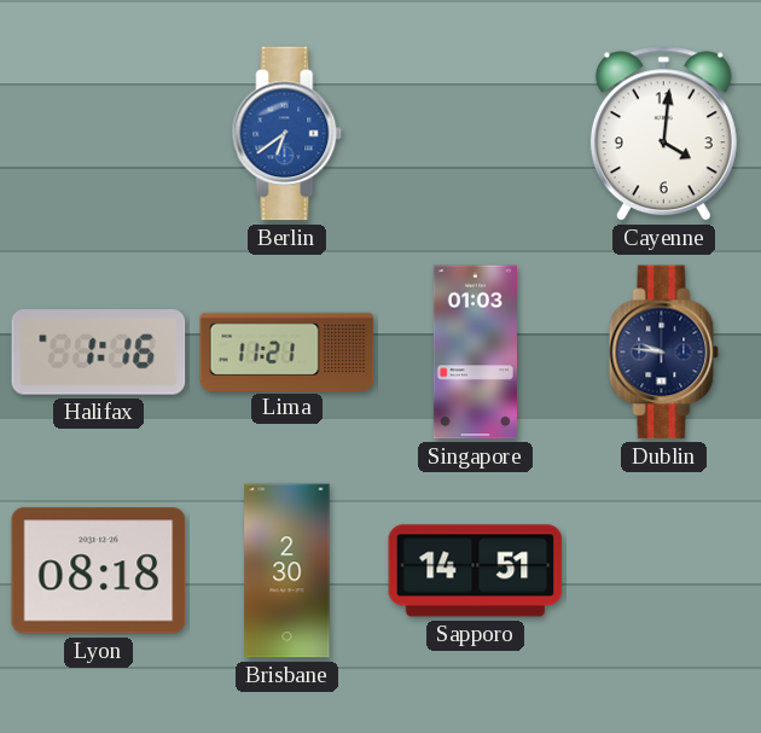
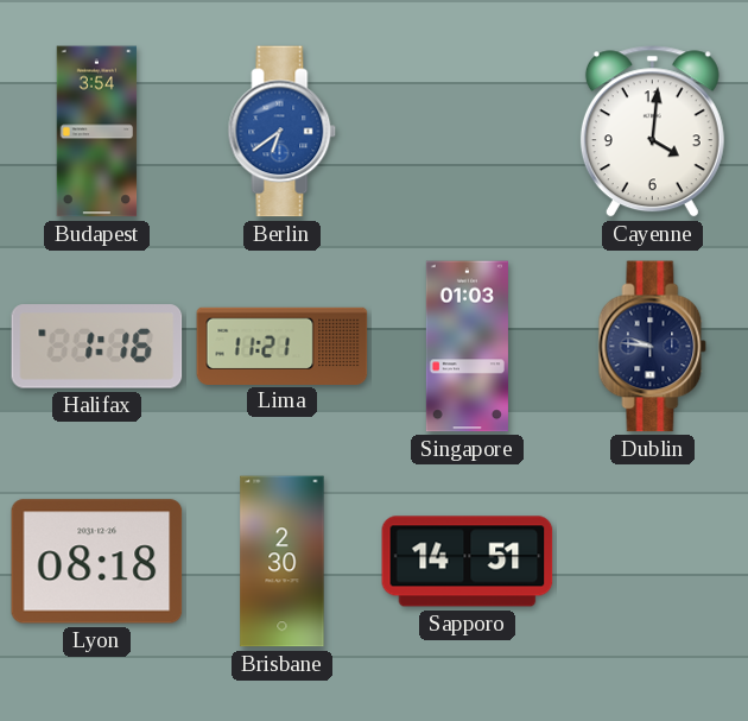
Budapest: none -> 3:54
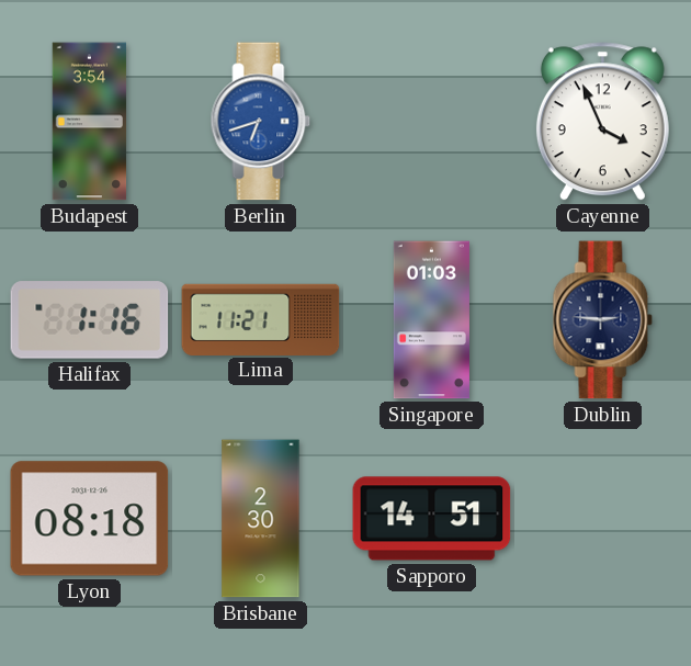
Berlin: 6:39 -> 6:42
Cayenne: 4:01 -> 3:56
Dublin: 9:46 -> 2:46
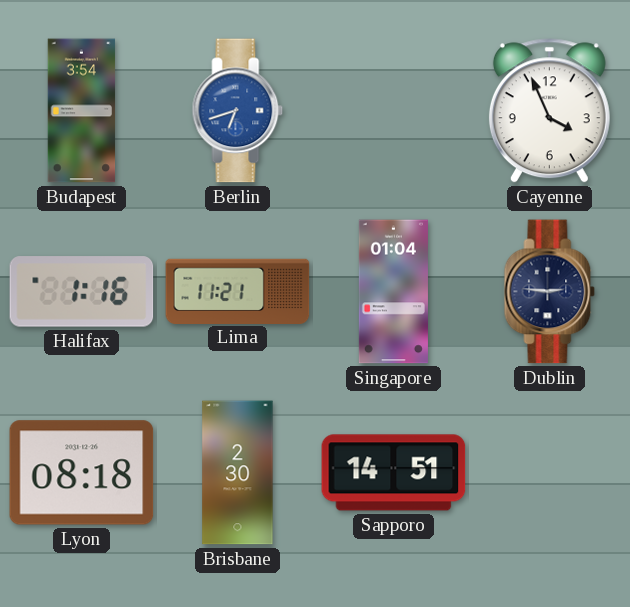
Singapore: 01:03 -> 01:04
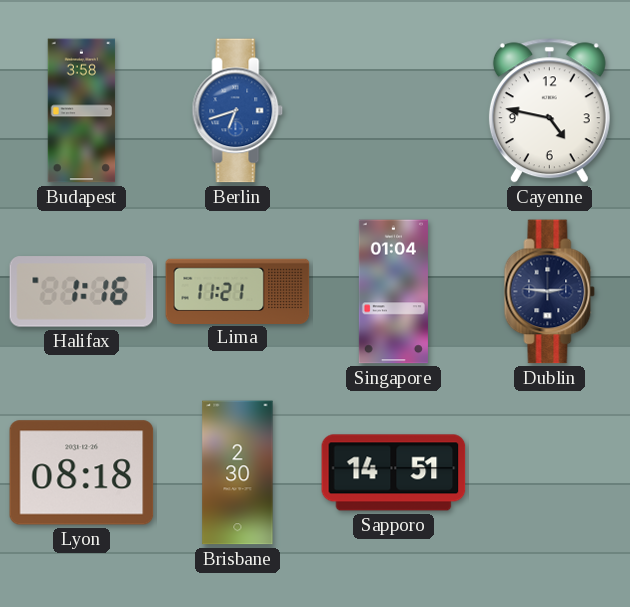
Budapest: 3:54 -> 3:58
Cayenne: 3:56 -> 4:47
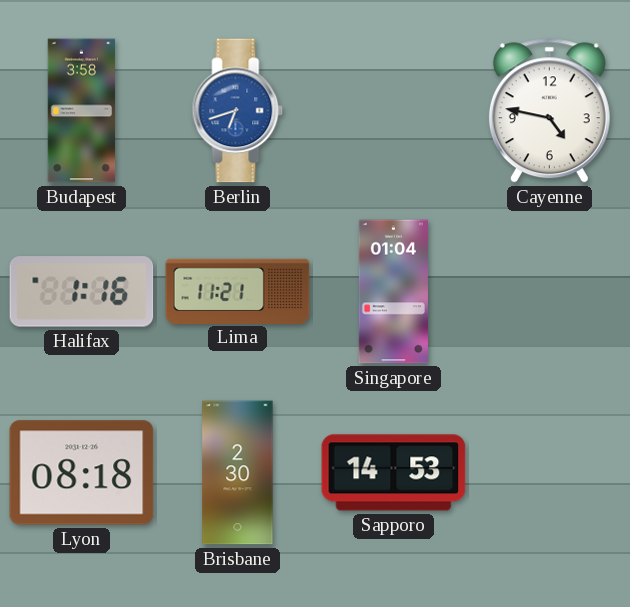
Dublin: 2:46 -> none
Sapporo: 14:51 -> 14:53
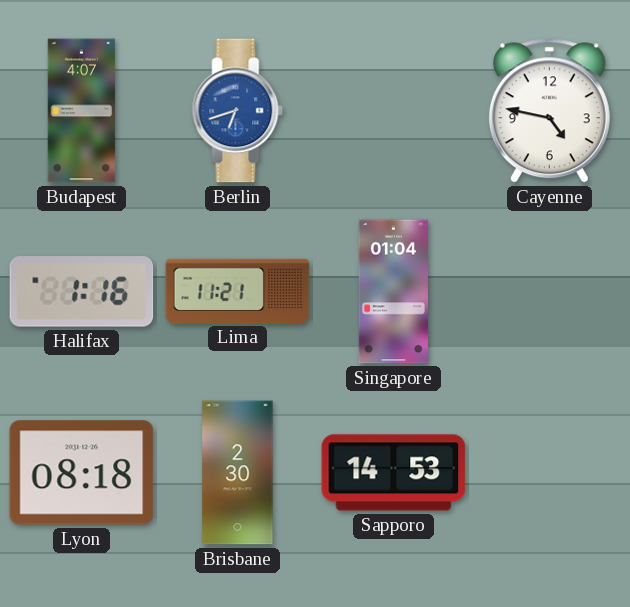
Budapest: 3:58 -> 4:07
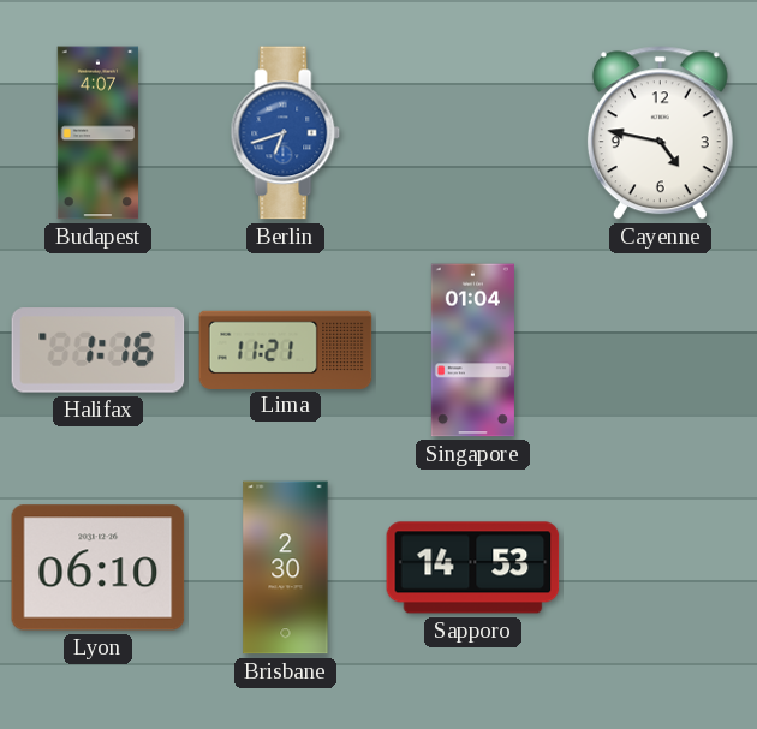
Lyon: 08:18 -> 06:10
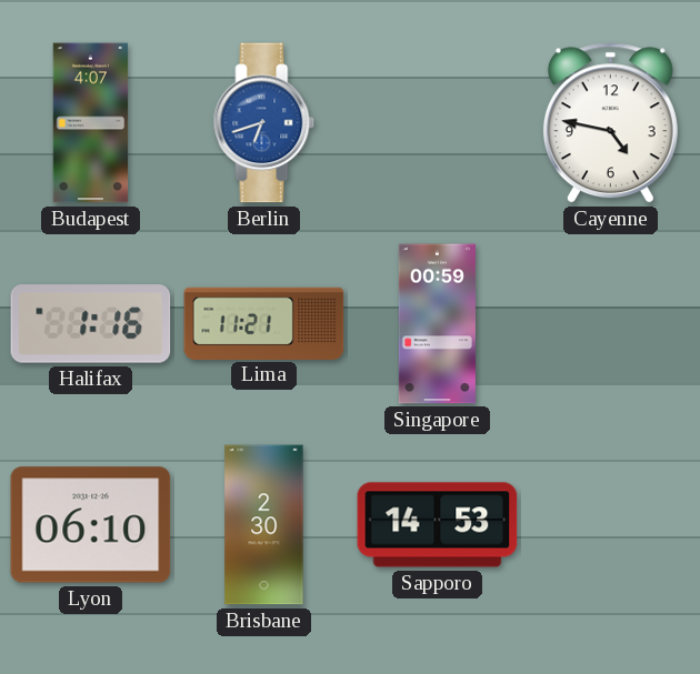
Singapore: 01:04 -> 00:59
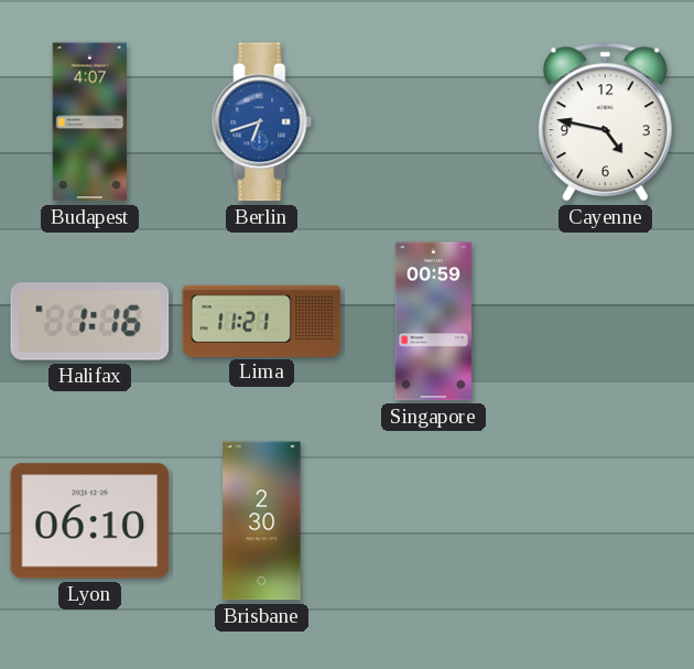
Sapporo: 14:53 -> none
